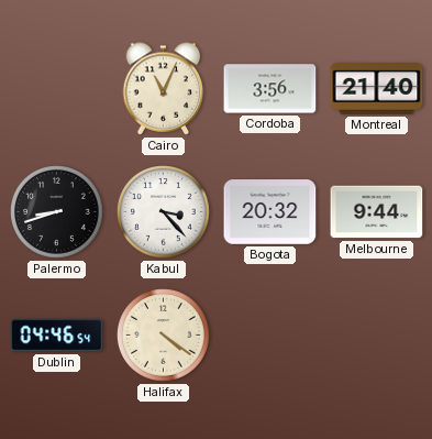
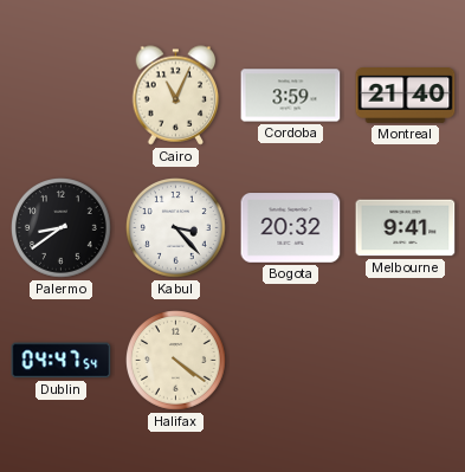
Cordoba: 3:56 -> 3:59
Palermo: 8:42 -> 8:39
Melbourne: 9:44 -> 9:41
Dublin: 04:46 -> 04:47
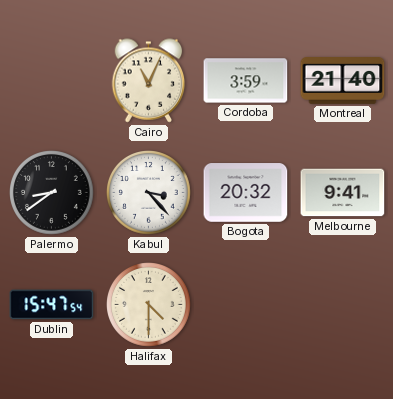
Dublin: 04:47 -> 15:47
Halifax: 4:21 -> 4:30
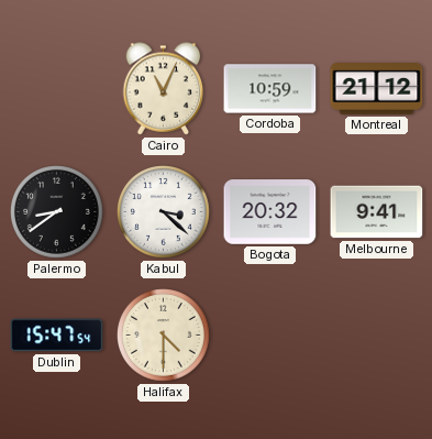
Cordoba: 3:59 -> 10:59
Montreal: 21:40 -> 21:12
Kabul: 3:23 -> 3:22
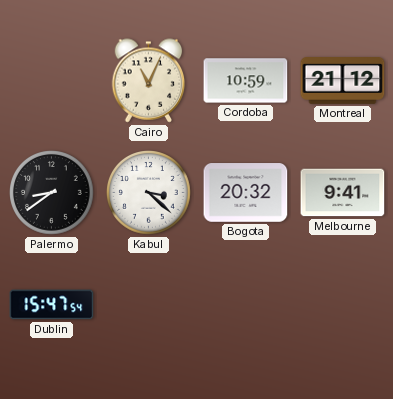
Halifax: 4:30 -> none
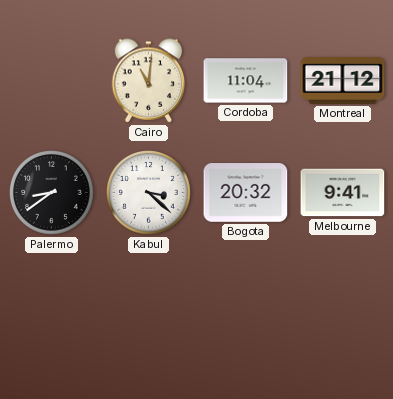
Cairo: 11:04 -> 11:01
Cordoba: 10:59 -> 11:04
Dublin: 15:47 -> none
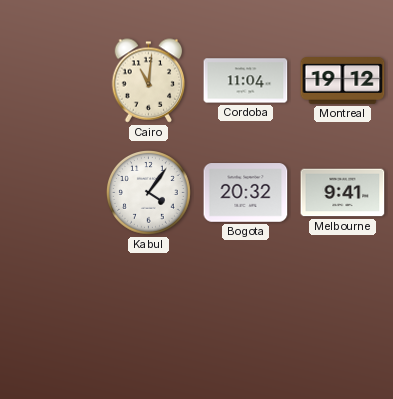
Montreal: 21:12 -> 19:12
Palermo: 8:39 -> none
Kabul: 3:22 -> 4:06
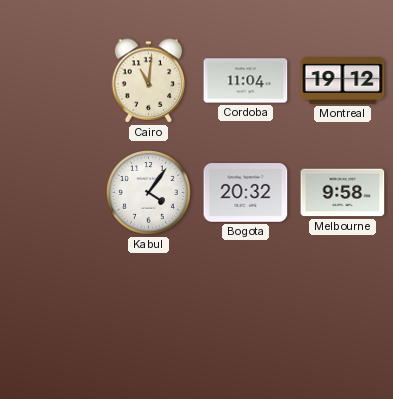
Melbourne: 9:41 -> 9:58
